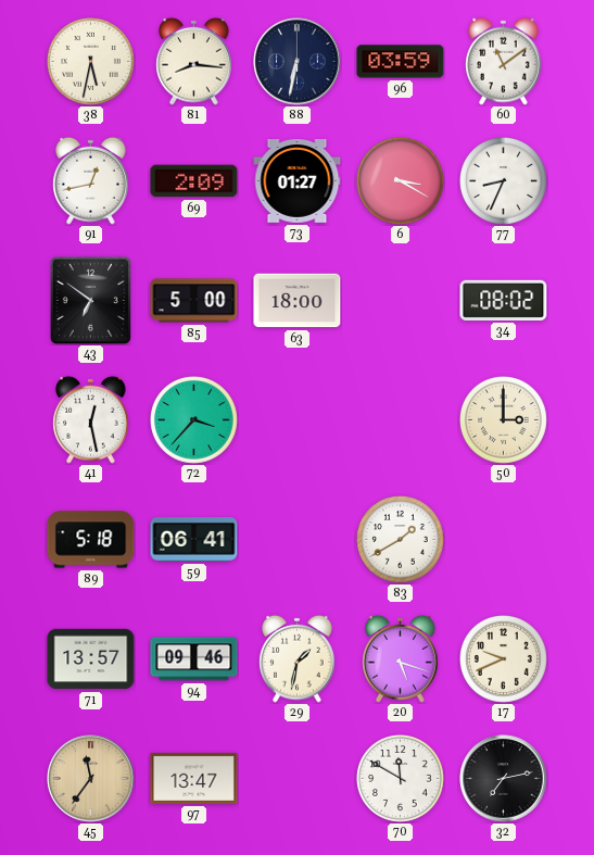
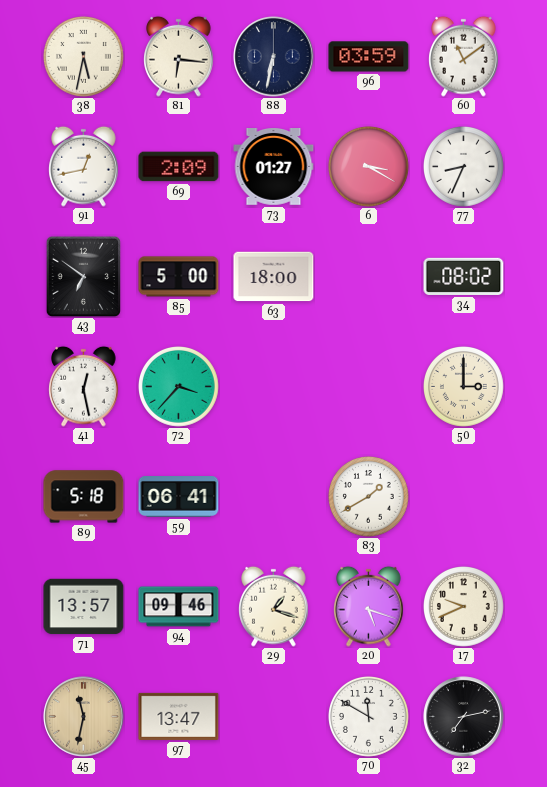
81: 8:16 -> 6:16
29: 1:32 -> 1:18
45: 11:36 -> 11:32
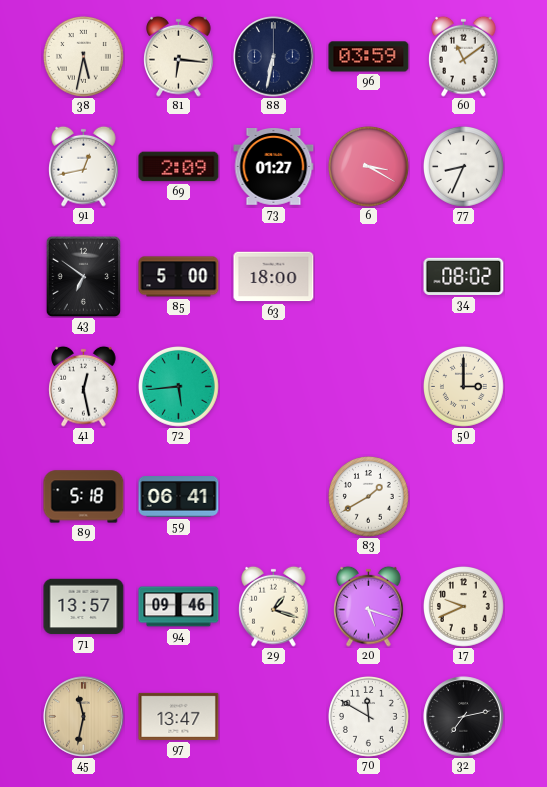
72: 3:37 -> 5:44
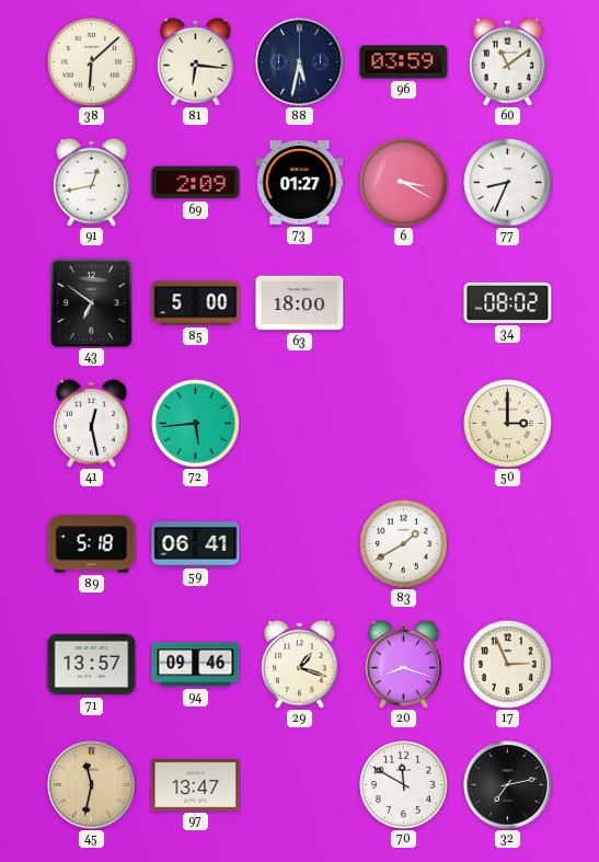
38: 5:32 -> 6:08
88: 6:32 -> 5:32
20: 5:18 -> 8:18
17: 9:41 -> 2:56
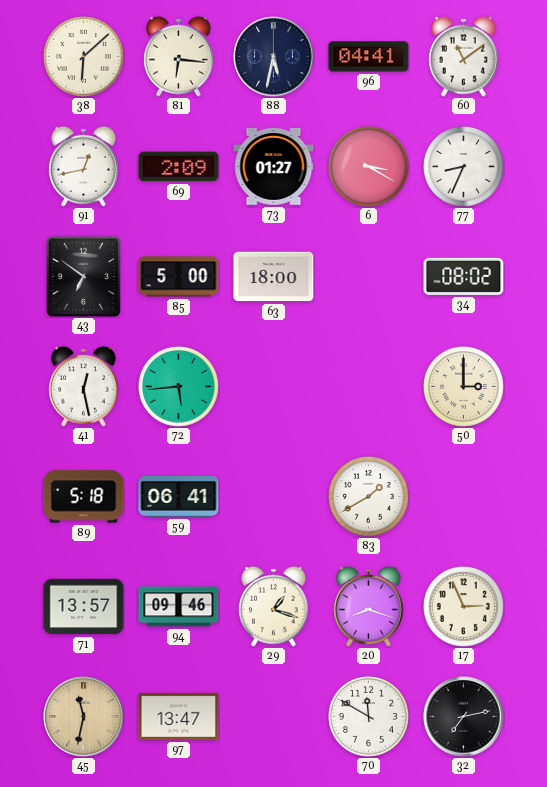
96: 03:59 -> 04:41
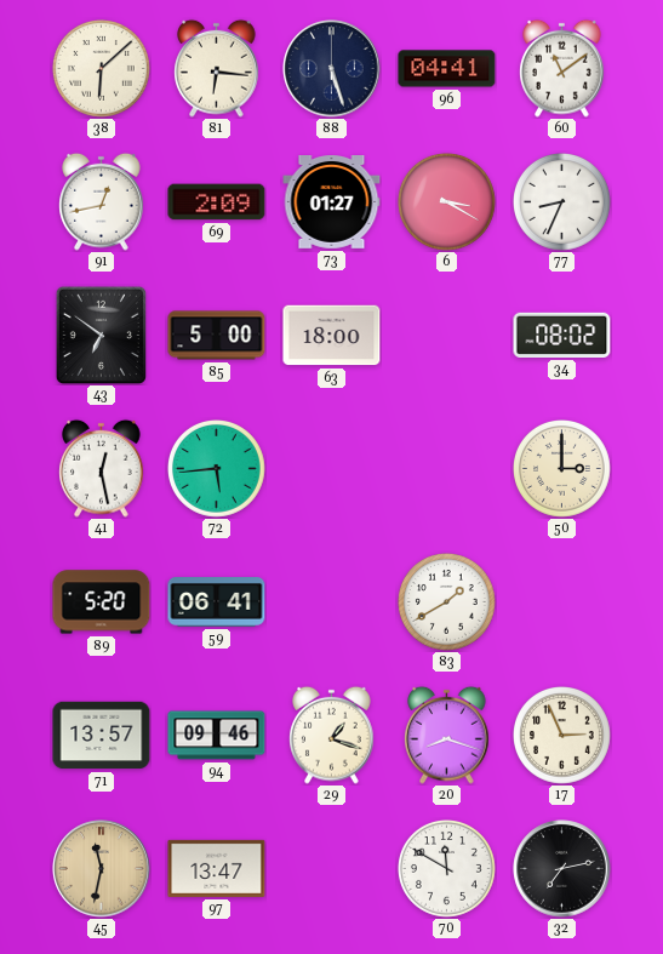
88: 5:32 -> 5:27
89: 5:18 -> 5:20
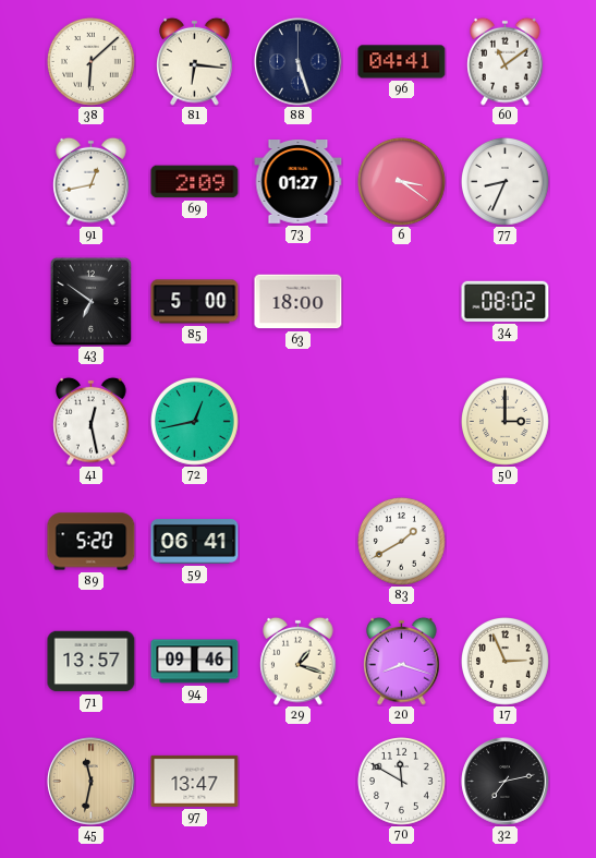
6: 3:20 -> 3:21
72: 5:44 -> 12:43
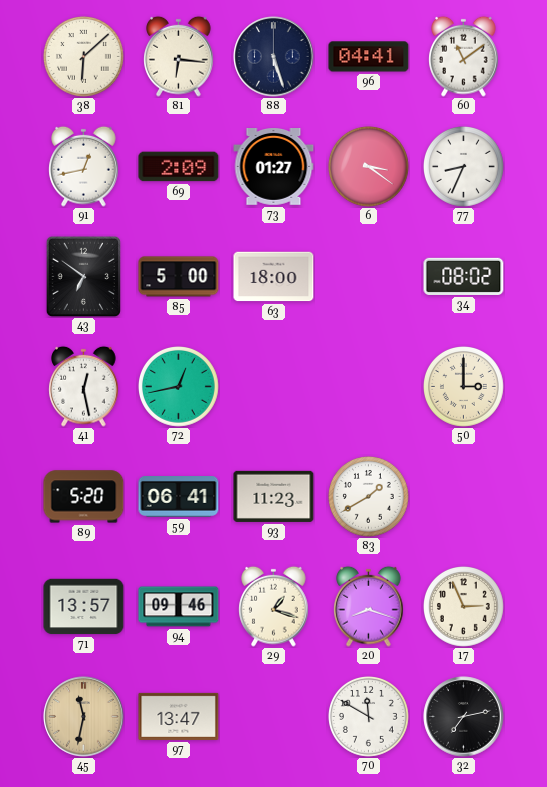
93: none -> 11:23
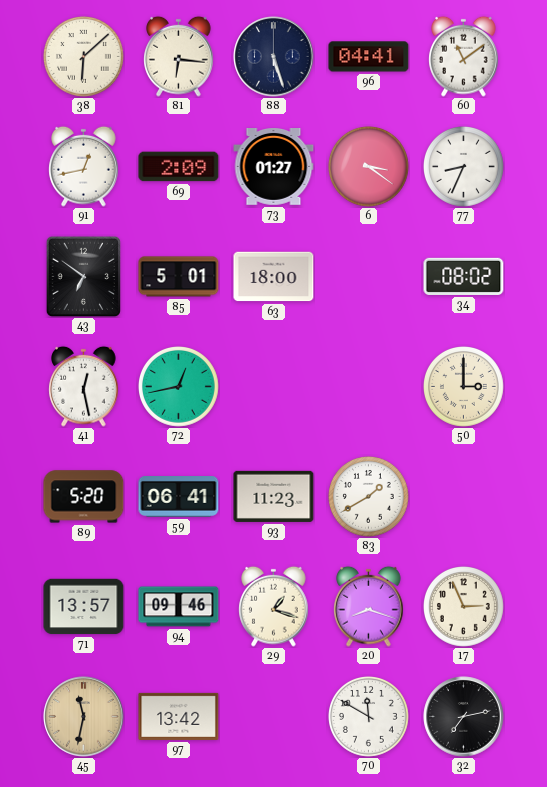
85: 5:00 -> 5:01
97: 13:47 -> 13:42
